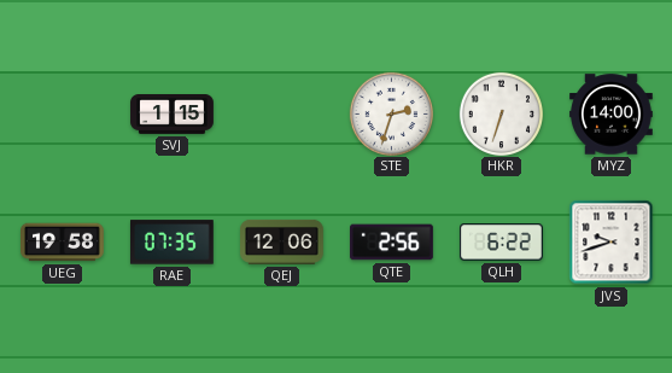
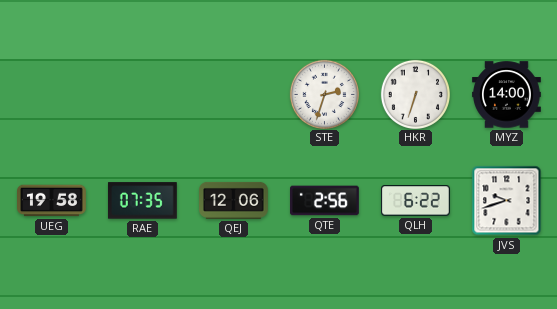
SVJ: 1:15 -> none
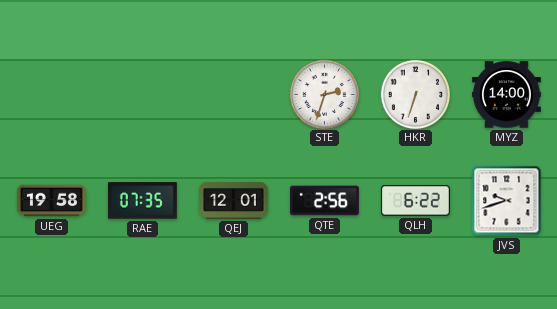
QEJ: 12:06 -> 12:01
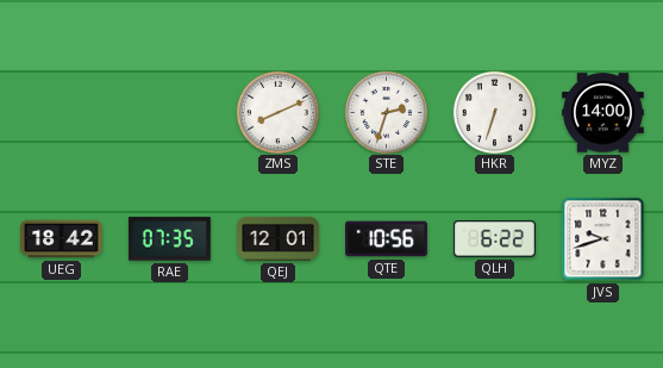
ZMS: none -> 8:11
UEG: 19:58 -> 18:42
QTE: 2:56 -> 10:56
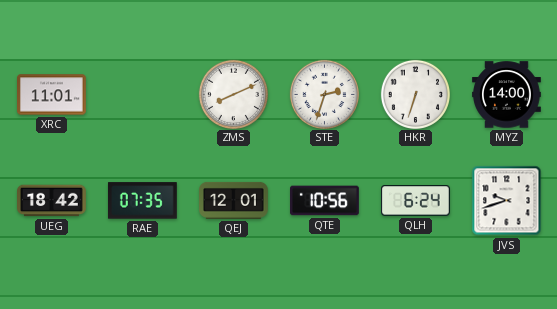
XRC: none -> 11:01
QLH: 6:22 -> 6:24
